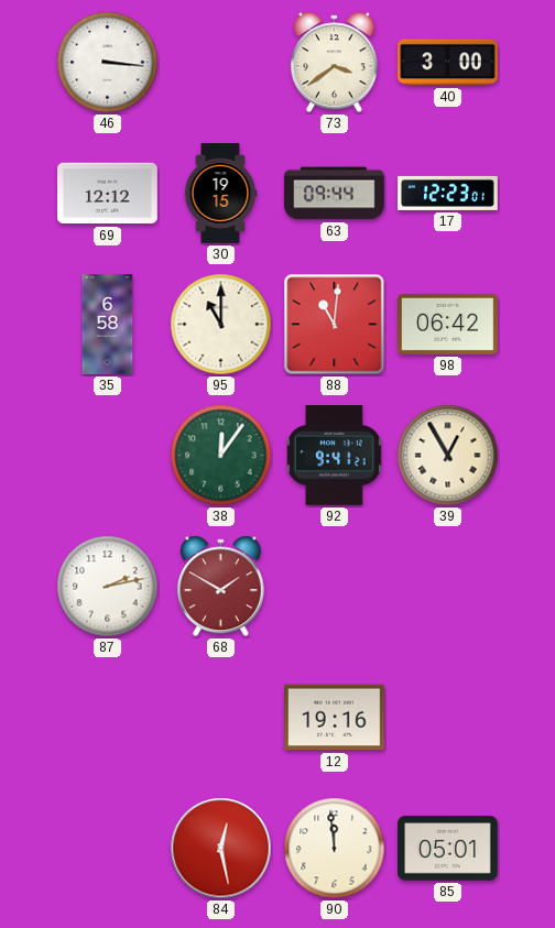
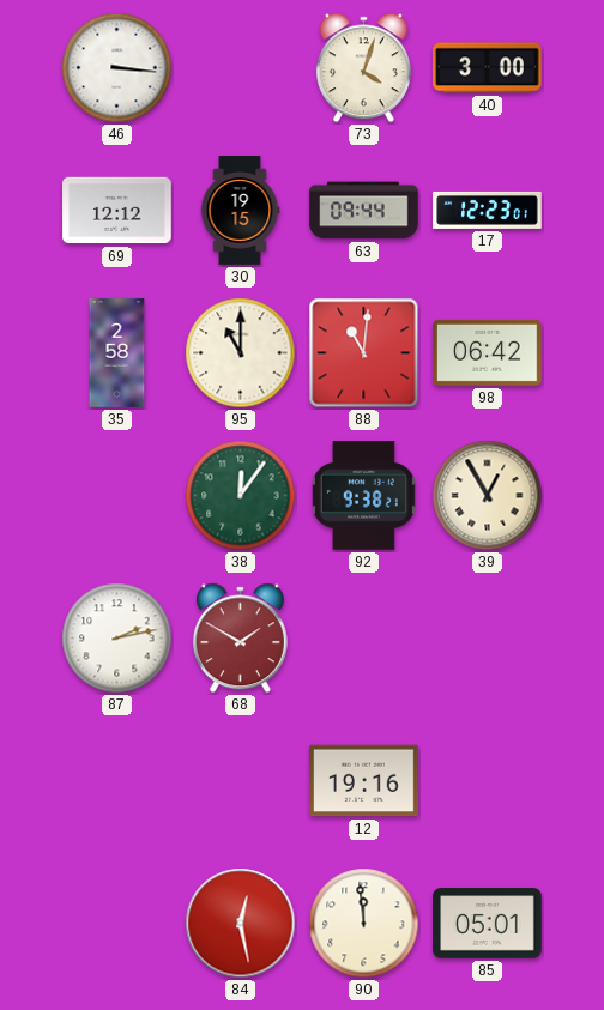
73: 3:39 -> 4:03
35: 6:58 -> 2:58
92: 9:41 -> 9:38
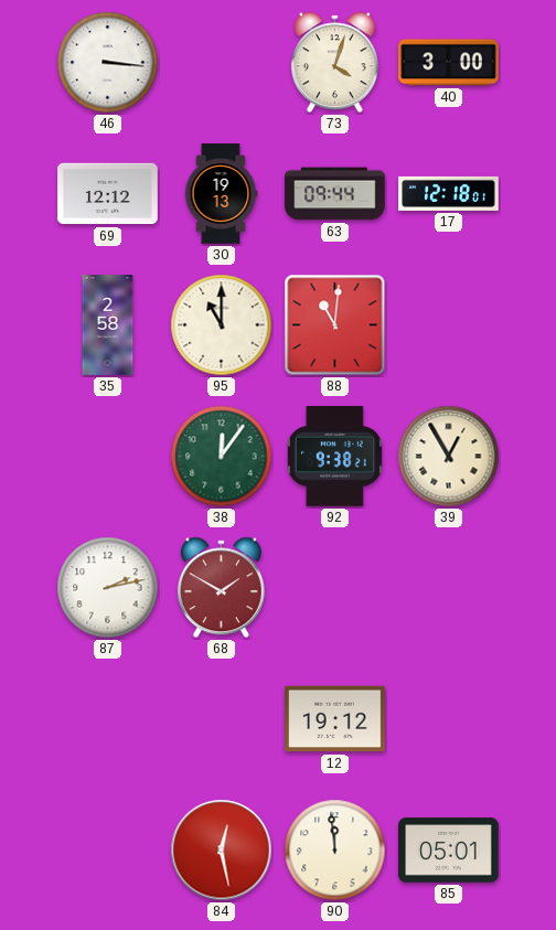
30: 19:15 -> 19:13
17: 12:23 -> 12:18
98: 06:42 -> none
12: 19:16 -> 19:12
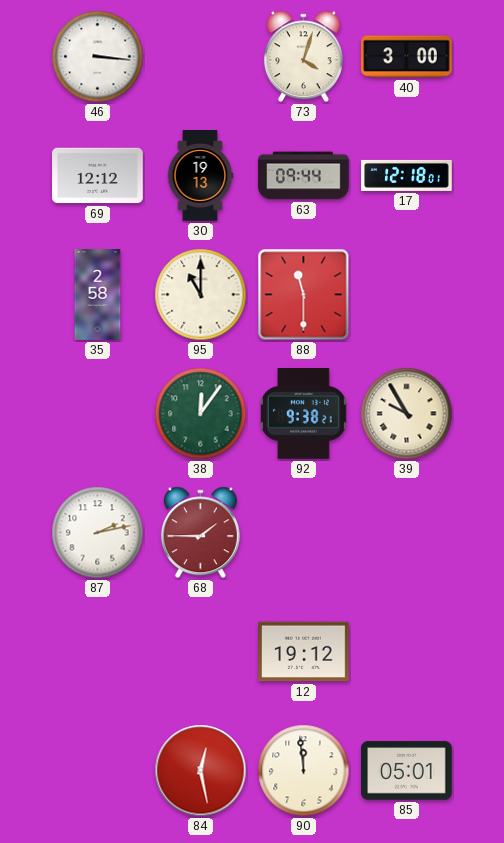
88: 11:01 -> 11:30
39: 12:55 -> 9:55
68: 1:50 -> 1:45
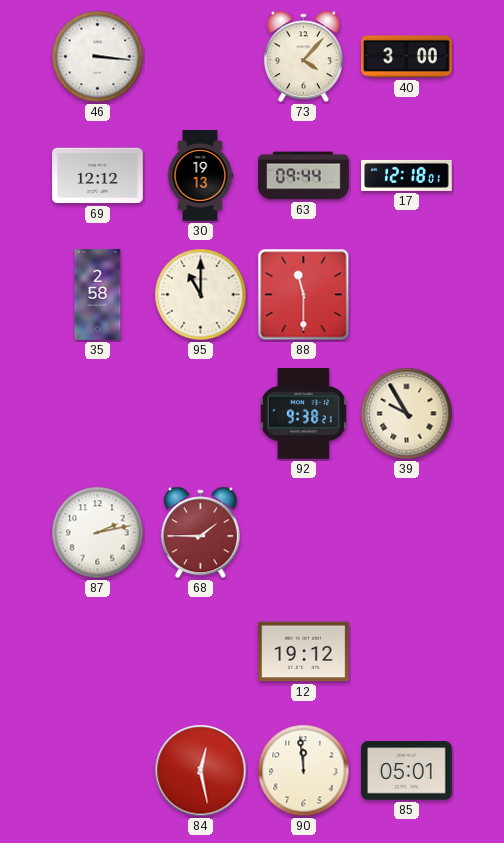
73: 4:03 -> 4:07
38: 12:06 -> none
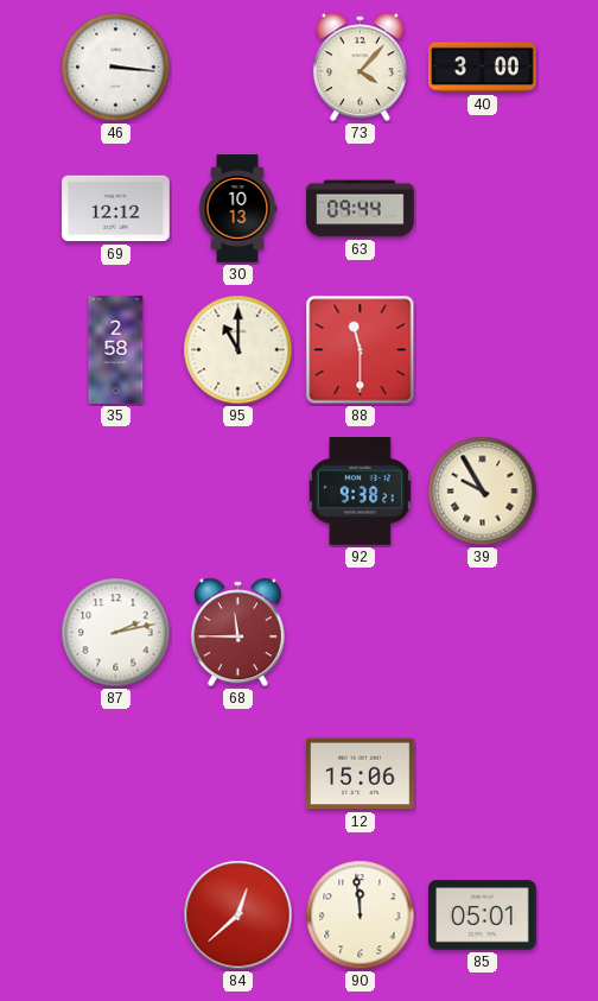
30: 19:13 -> 10:13
17: 12:18 -> none
68: 1:45 -> 11:45
12: 19:12 -> 15:06
84: 12:28 -> 12:38
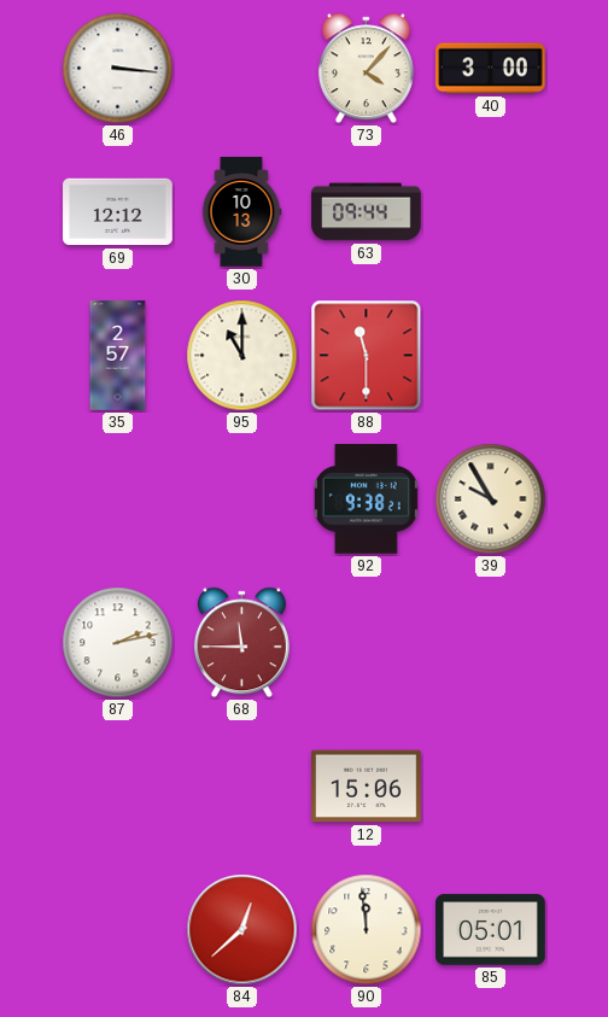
35: 2:58 -> 2:57
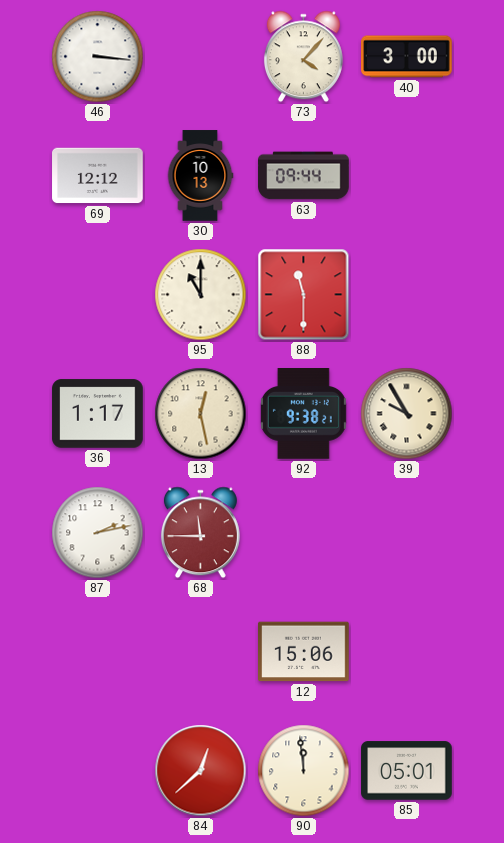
35: 2:57 -> none
36: none -> 1:17
13: none -> 12:28
